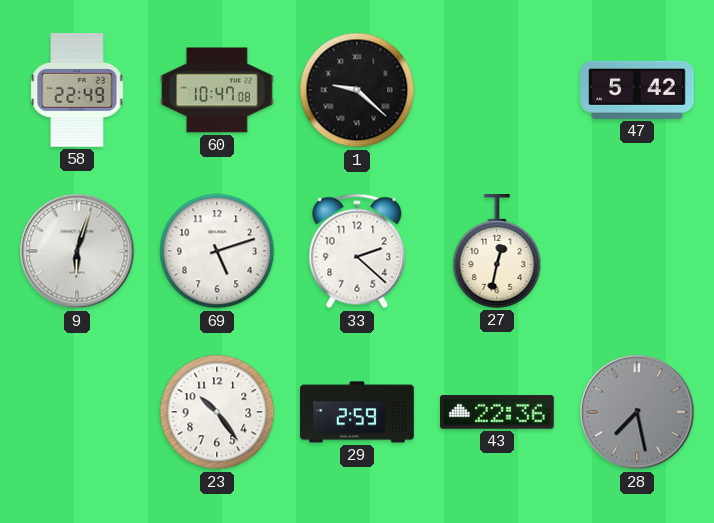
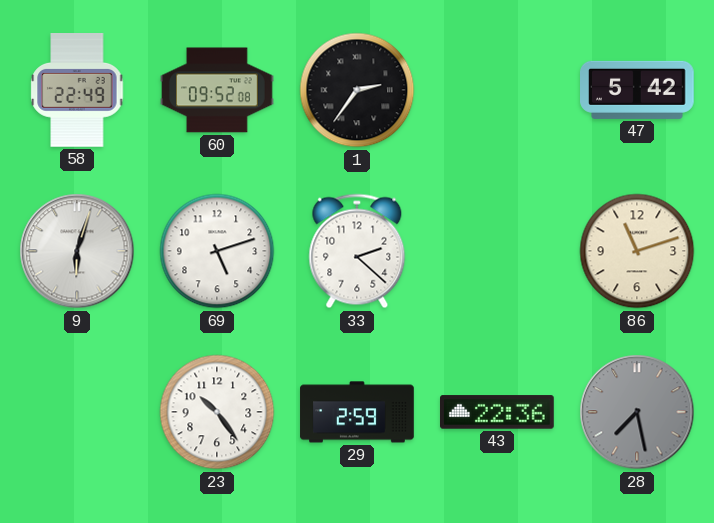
60: 10:47 -> 09:52
1: 9:22 -> 2:36
27: 12:32 -> none
86: none -> 11:12
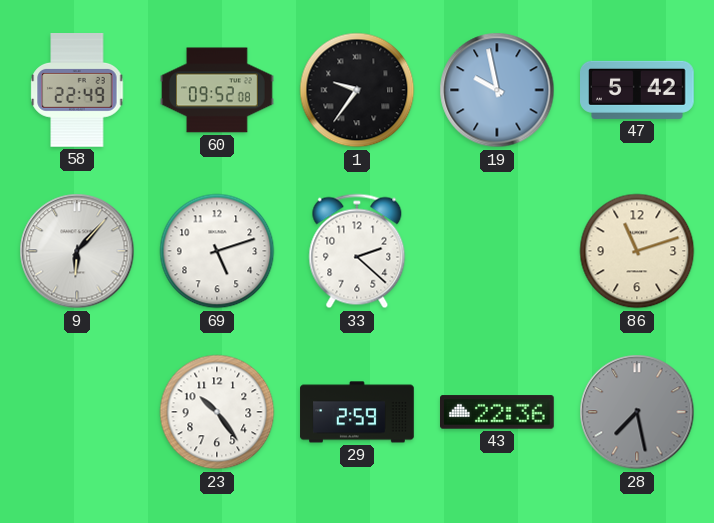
1: 2:36 -> 9:36
19: none -> 9:58
9: 6:03 -> 6:07
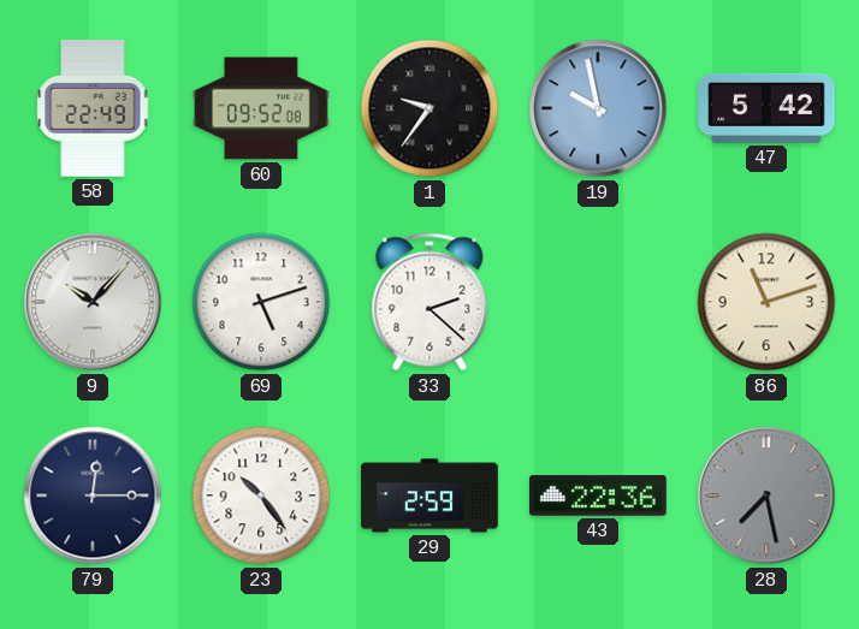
9: 6:07 -> 10:07
79: none -> 12:15
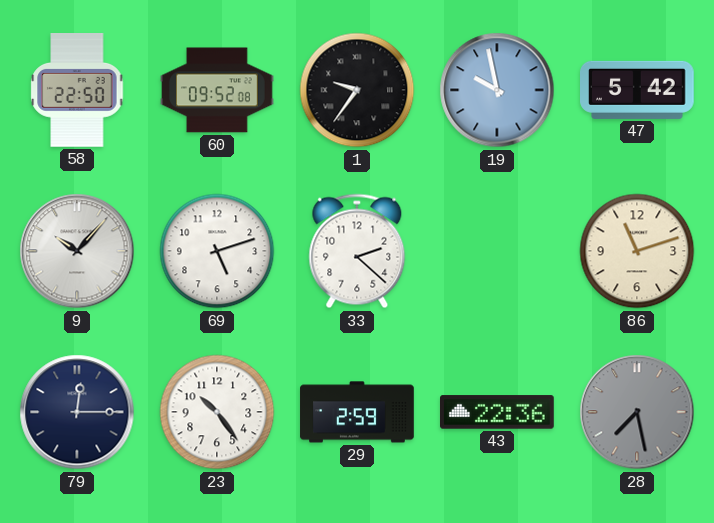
58: 22:49 -> 22:50
